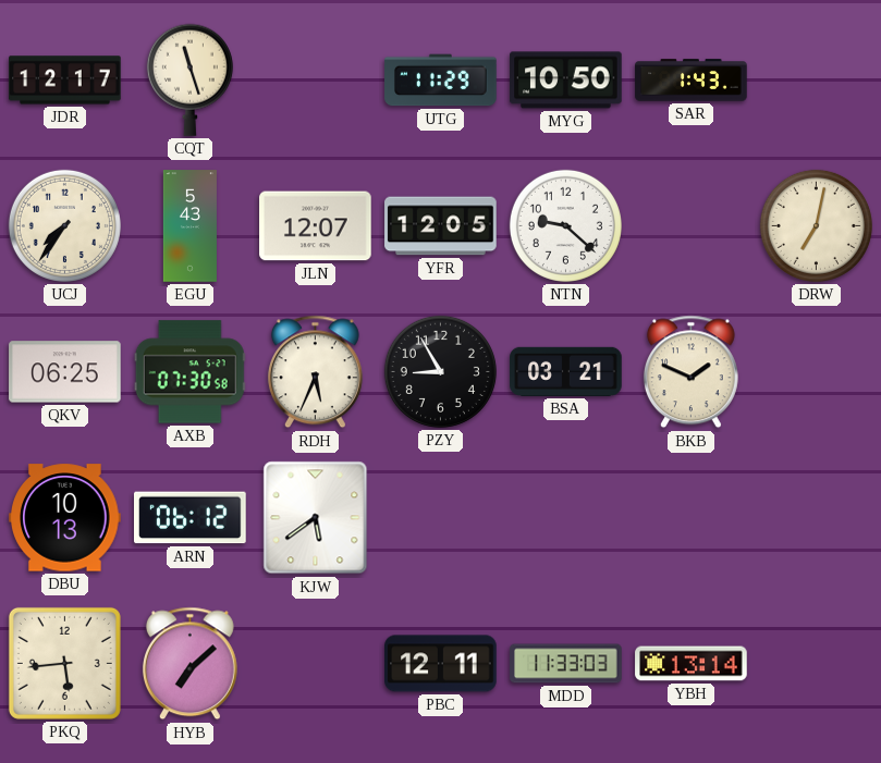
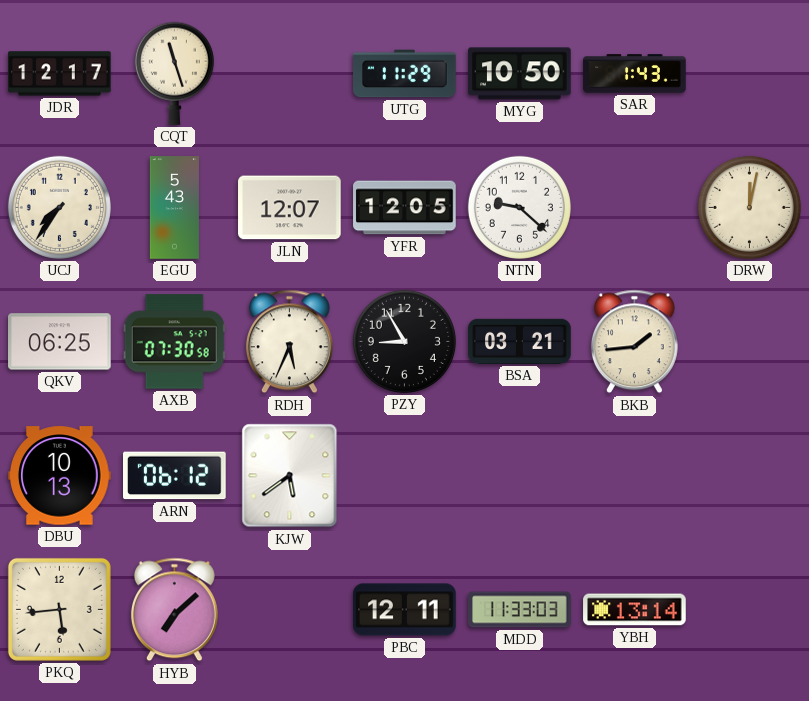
DRW: 7:02 -> 12:02
BKB: 1:49 -> 1:44
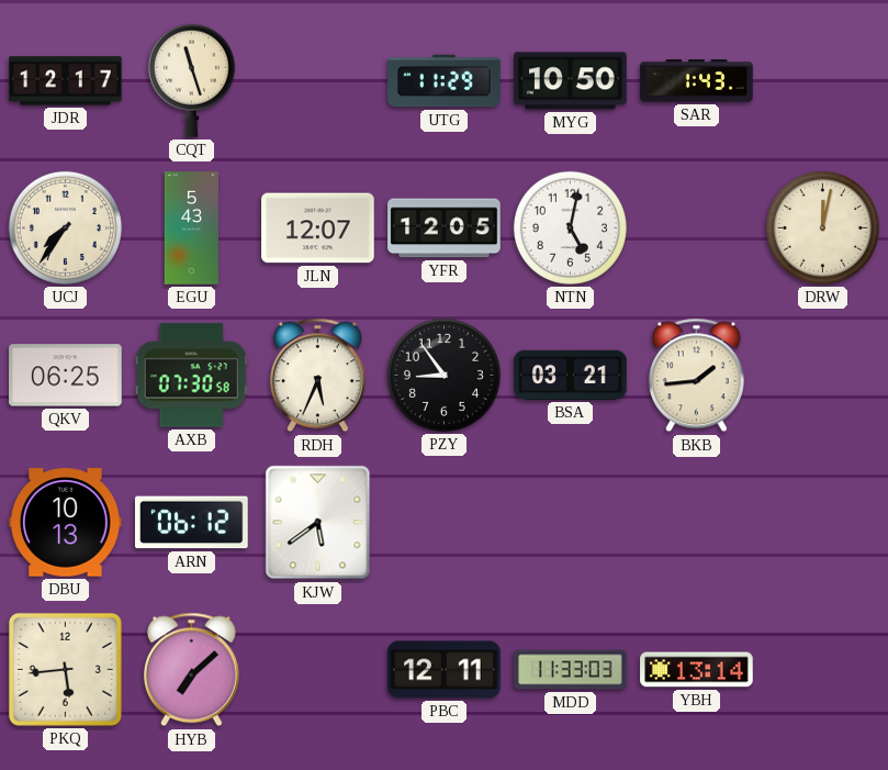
NTN: 9:22 -> 5:02
PZY: 8:55 -> 8:54
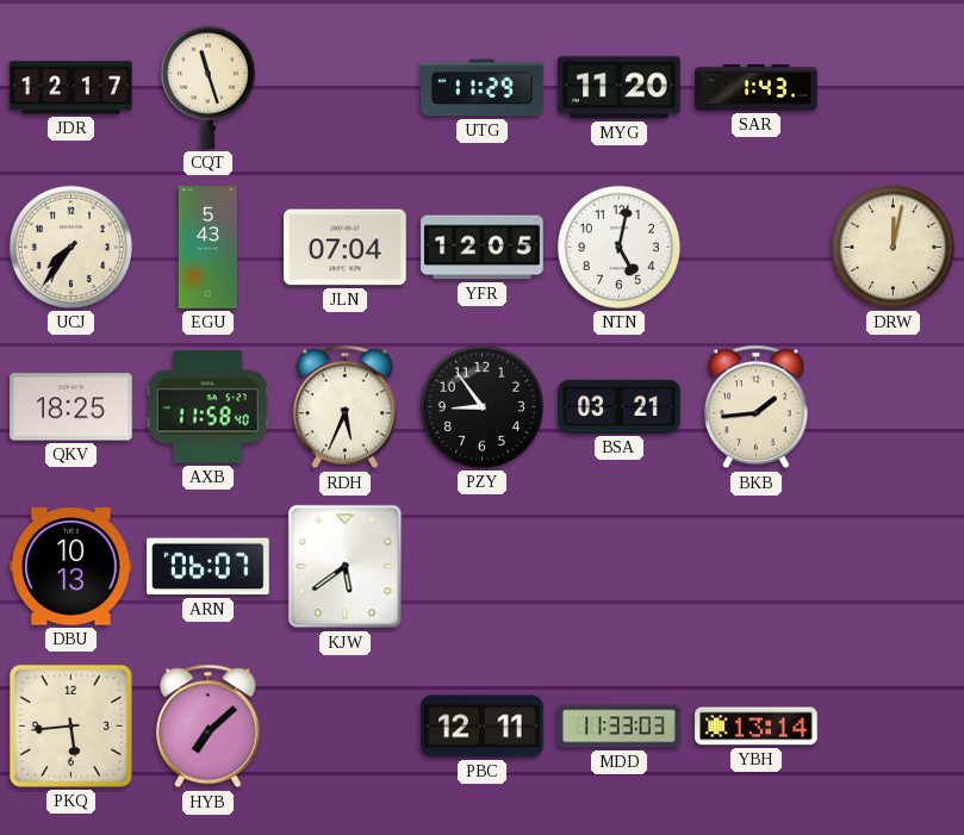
MYG: 10:50 -> 11:20
JLN: 12:07 -> 07:04
QKV: 06:25 -> 18:25
AXB: 07:30 -> 11:58
ARN: 06:12 -> 06:07
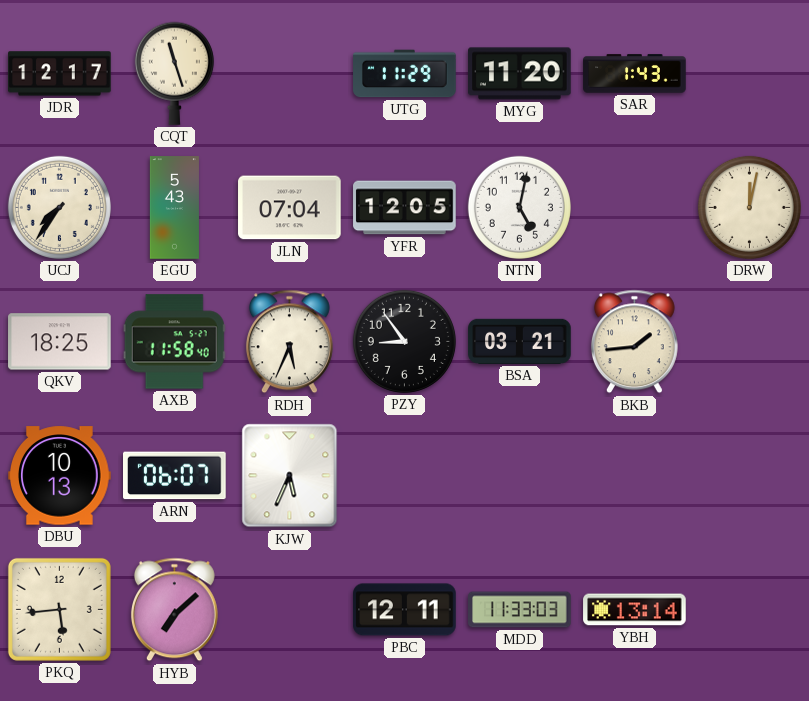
KJW: 5:39 -> 5:34
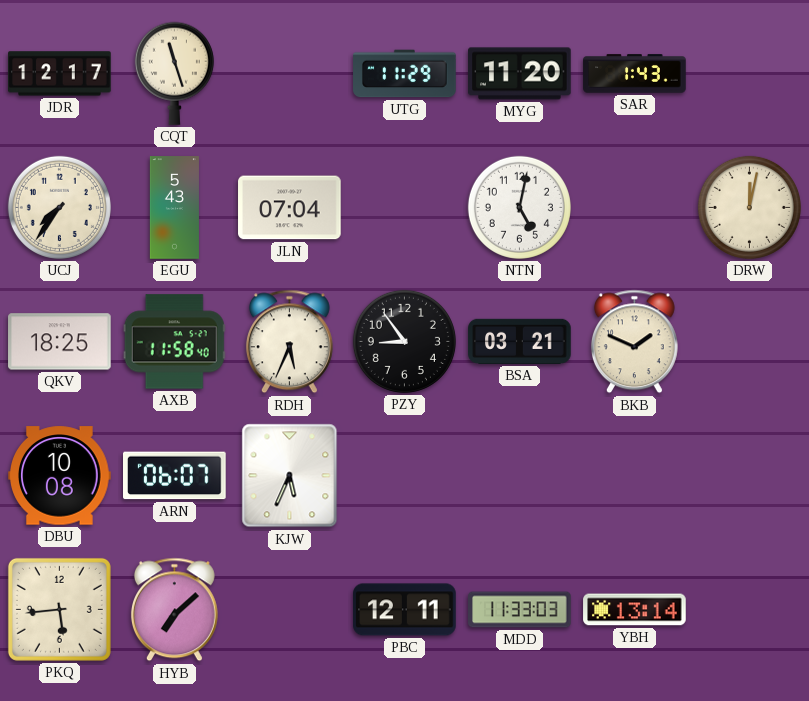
YFR: 12:05 -> none
BKB: 1:44 -> 1:49
DBU: 10:13 -> 10:08
